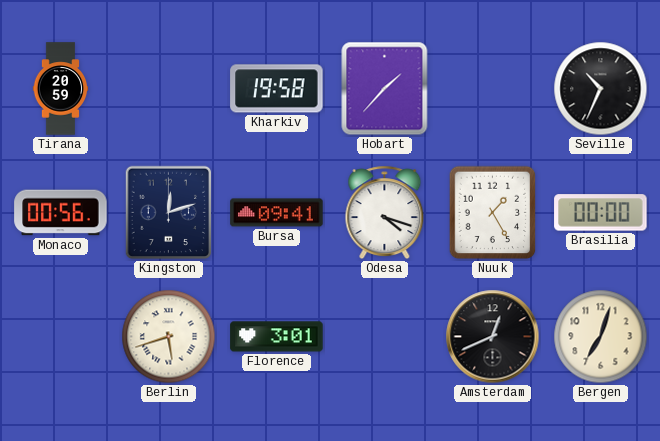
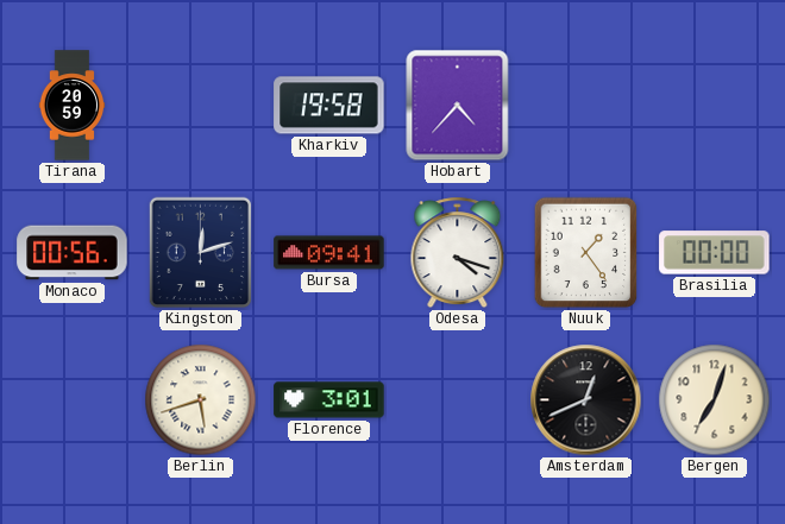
Hobart: 1:37 -> 4:37
Seville: 10:34 -> none
Nuuk: 1:25 -> 1:24
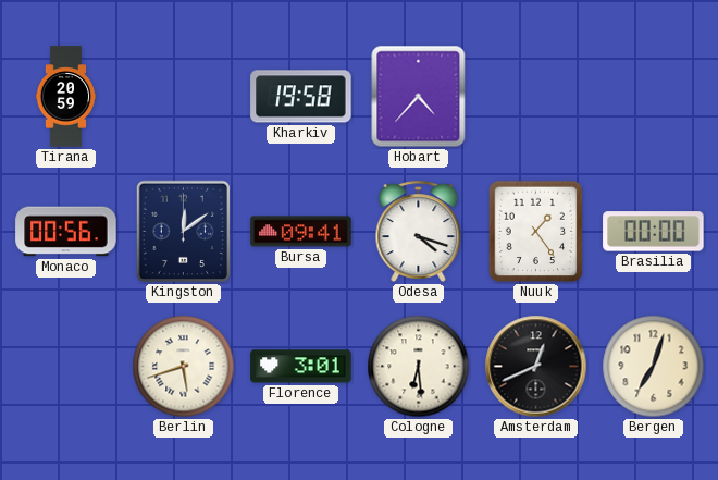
Kingston: 12:12 -> 12:09
Cologne: none -> 6:29
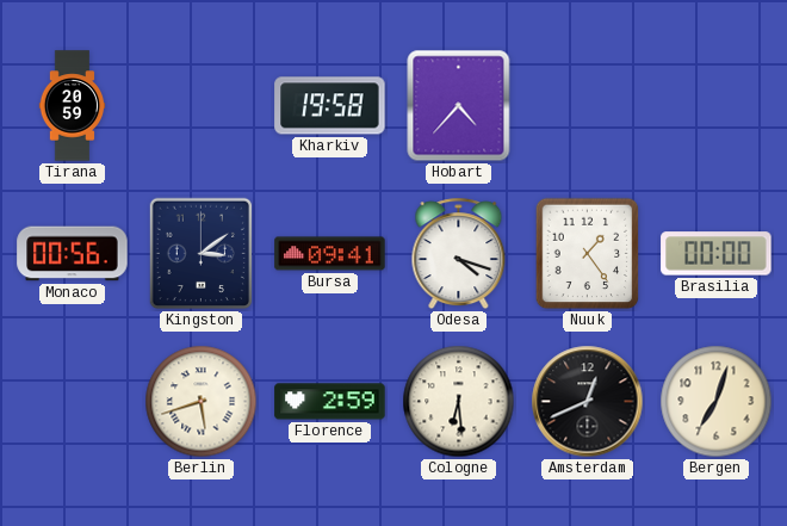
Kingston: 12:09 -> 3:09
Florence: 3:01 -> 2:59
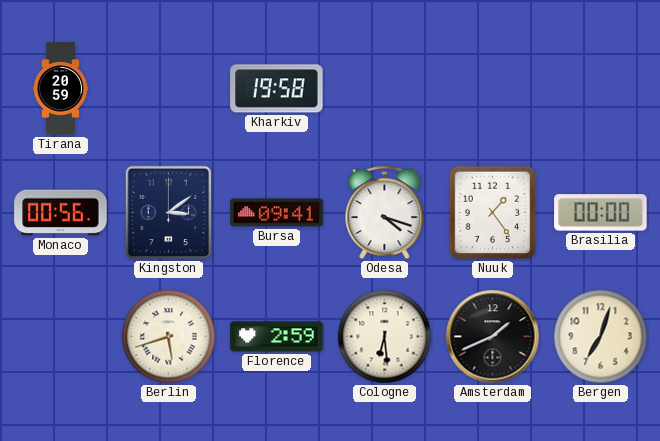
Hobart: 4:37 -> none
Amsterdam: 12:41 -> 1:41
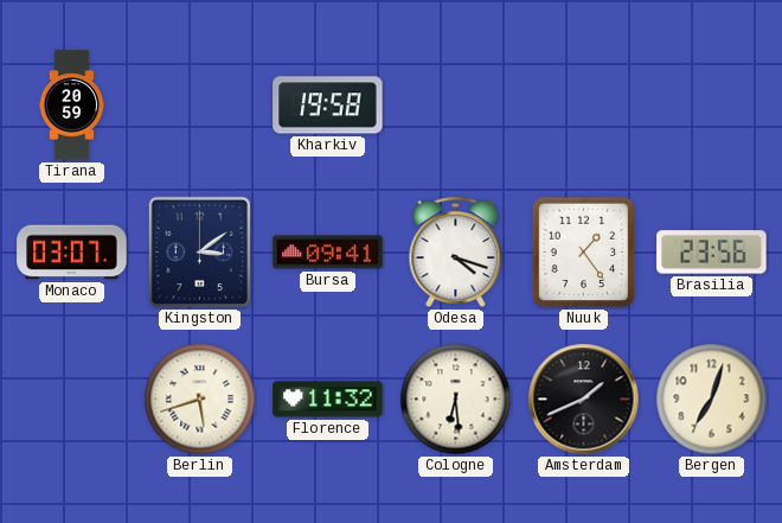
Monaco: 00:56 -> 03:07
Brasilia: 00:00 -> 23:56
Florence: 2:59 -> 11:32
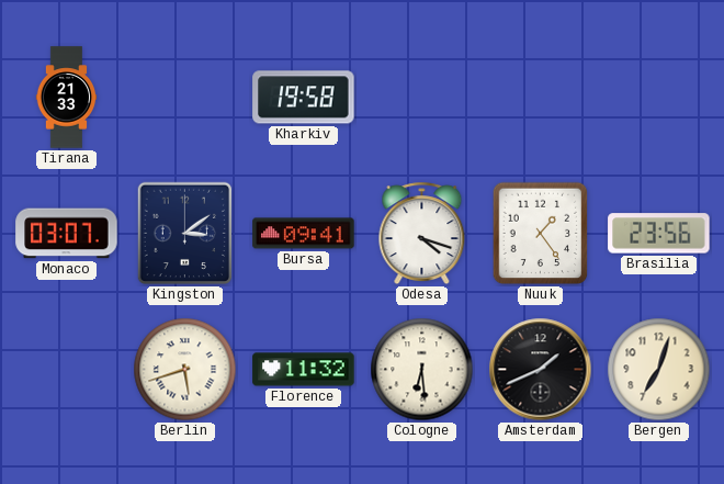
Tirana: 20:59 -> 21:33
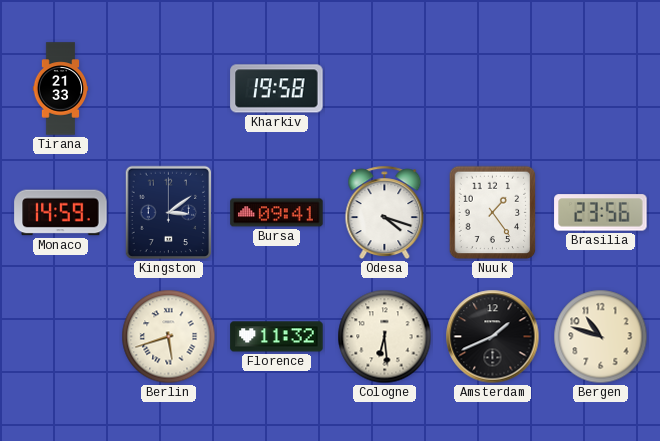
Monaco: 03:07 -> 14:59
Bergen: 7:03 -> 10:48
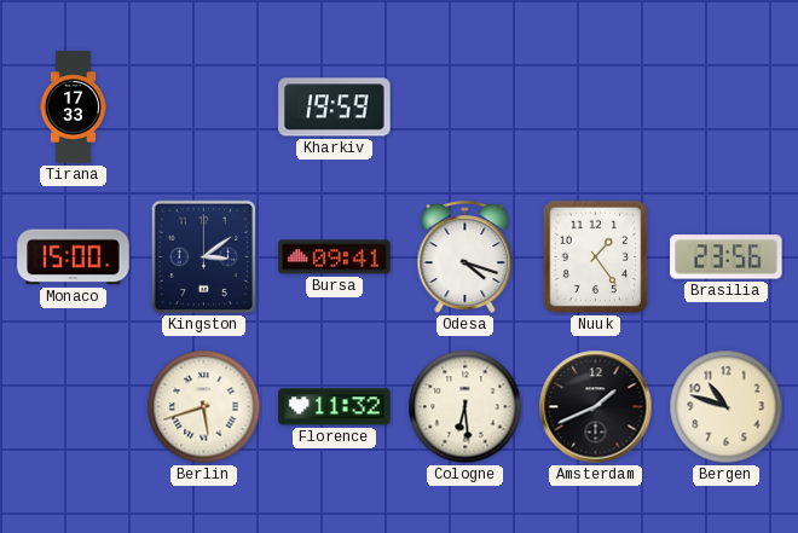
Tirana: 21:33 -> 17:33
Kharkiv: 19:58 -> 19:59
Monaco: 14:59 -> 15:00
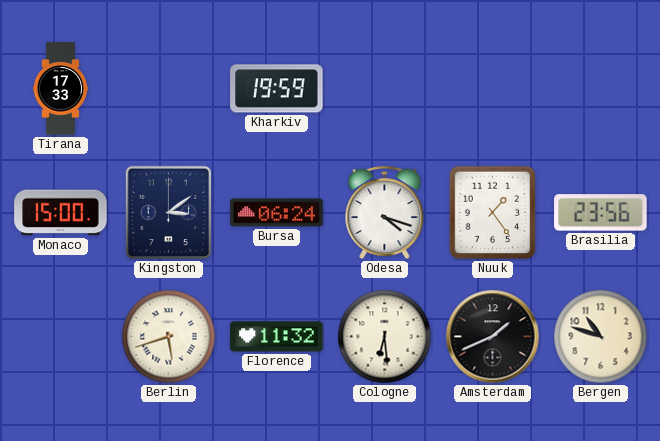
Bursa: 09:41 -> 06:24
